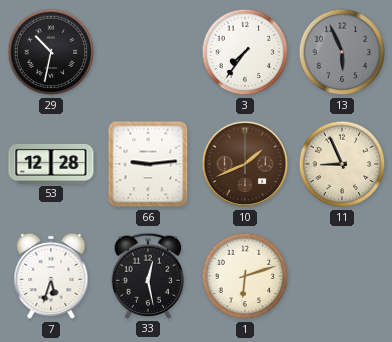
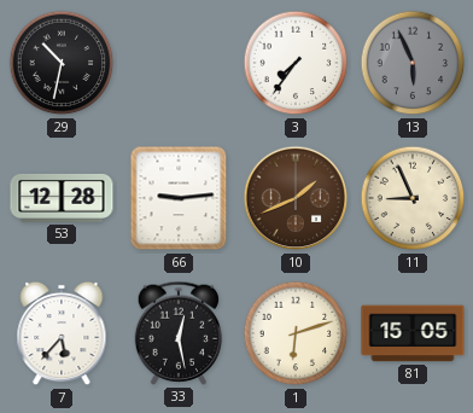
7: 5:33 -> 5:37
81: none -> 15:05
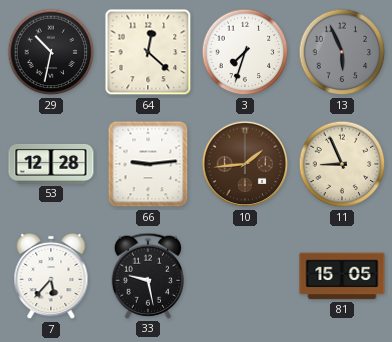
64: none -> 12:22
3: 7:36 -> 7:33
10: 1:41 -> 1:44
33: 12:28 -> 9:28
1: 6:12 -> none
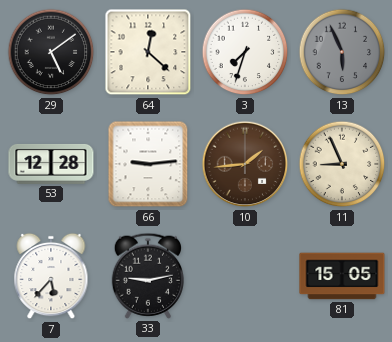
29: 10:32 -> 5:09
33: 9:28 -> 9:13
